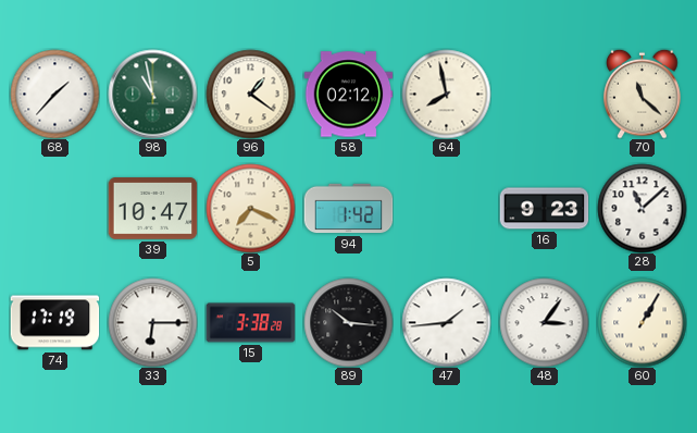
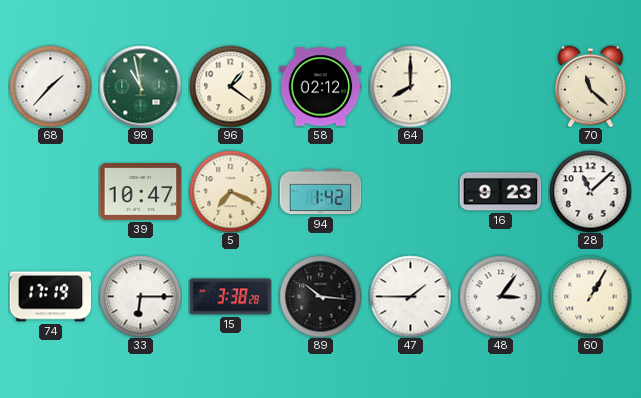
64: 7:58 -> 8:00
47: 1:44 -> 1:45
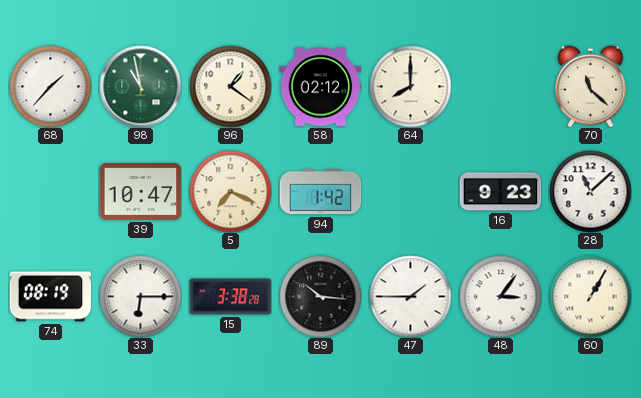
74: 17:19 -> 08:19
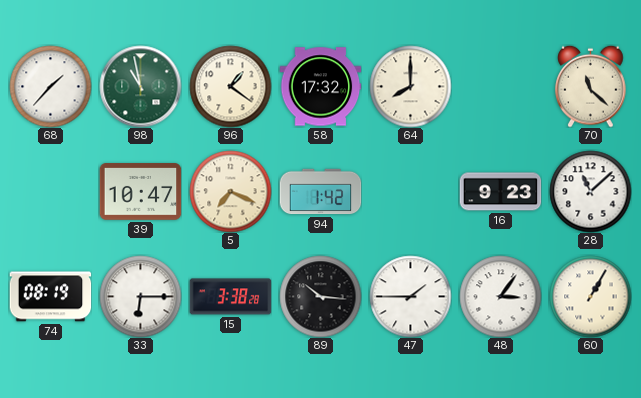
58: 02:12 -> 17:32
